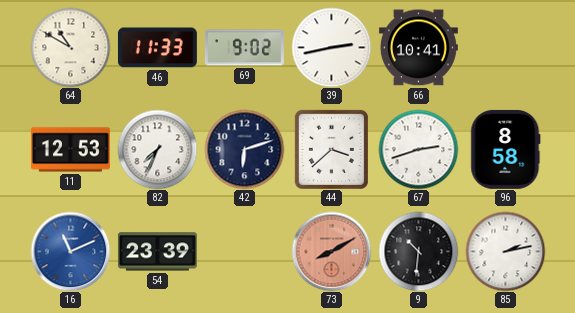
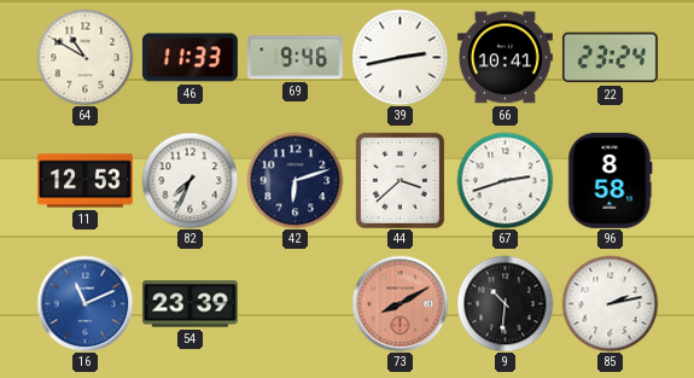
69: 9:02 -> 9:46
22: none -> 23:24
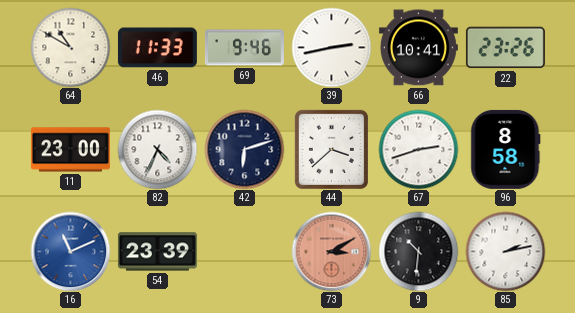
22: 23:24 -> 23:26
11: 12:53 -> 23:00
82: 7:34 -> 4:34
73: 8:10 -> 3:10
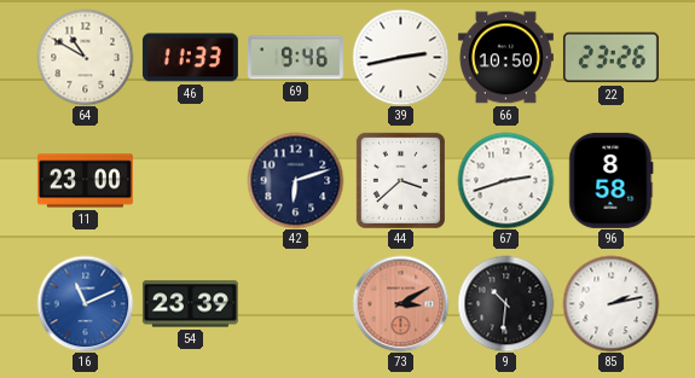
66: 10:41 -> 10:50
82: 4:34 -> none
